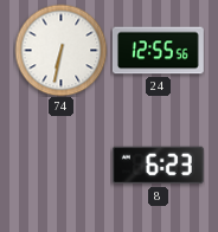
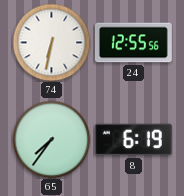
65: none -> 7:36
8: 6:23 -> 6:19
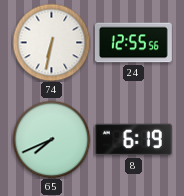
65: 7:36 -> 7:41
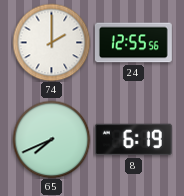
74: 6:32 -> 2:00
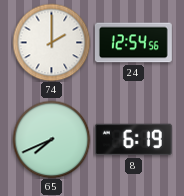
24: 12:55 -> 12:54
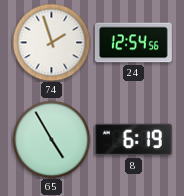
74: 2:00 -> 1:57
65: 7:41 -> 4:55
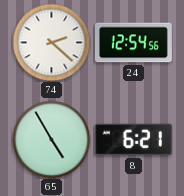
74: 1:57 -> 2:22
8: 6:19 -> 6:21
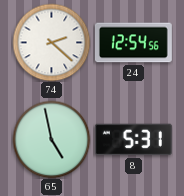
65: 4:55 -> 4:58
8: 6:21 -> 5:31
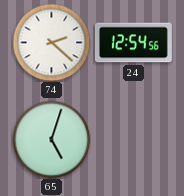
65: 4:58 -> 5:03
8: 5:31 -> none
